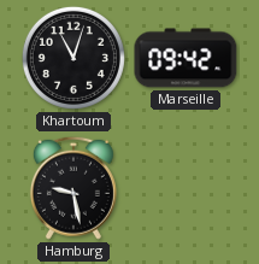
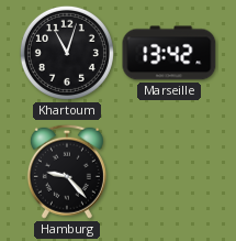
Marseille: 09:42 -> 13:42
Hamburg: 9:28 -> 9:23
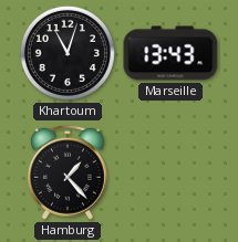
Marseille: 13:42 -> 13:43
Hamburg: 9:23 -> 1:23
